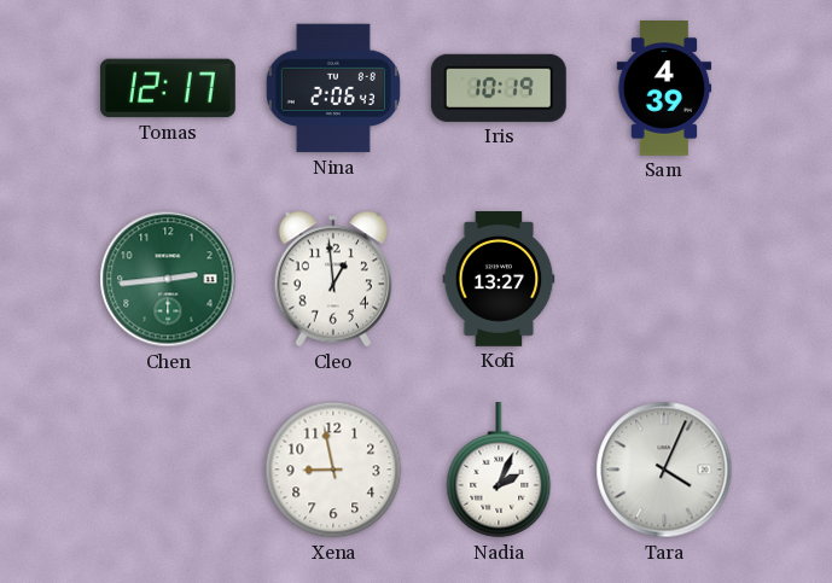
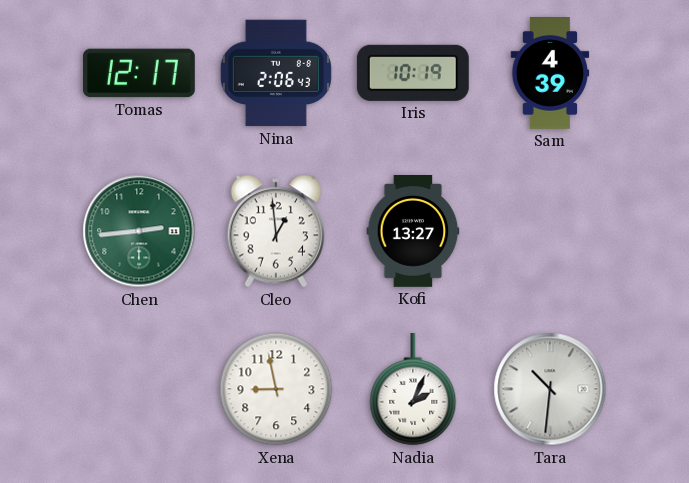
Tara: 4:04 -> 10:31
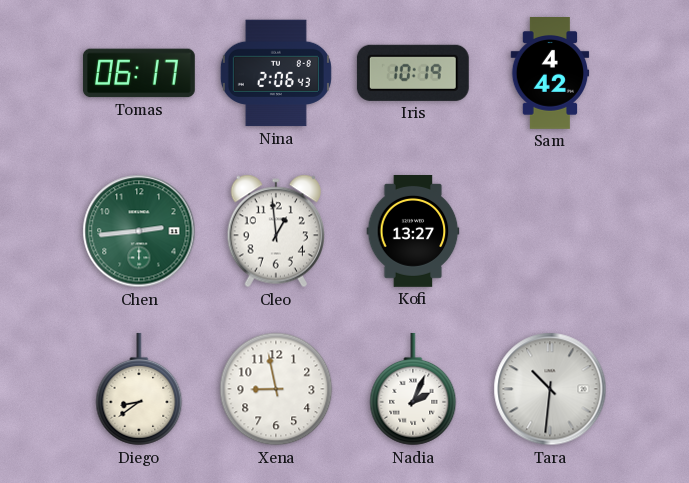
Tomas: 12:17 -> 06:17
Sam: 4:39 -> 4:42
Diego: none -> 8:39
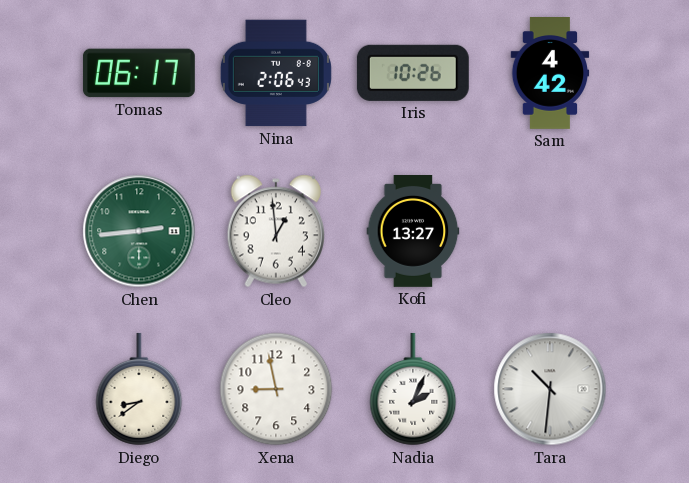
Iris: 10:19 -> 10:26
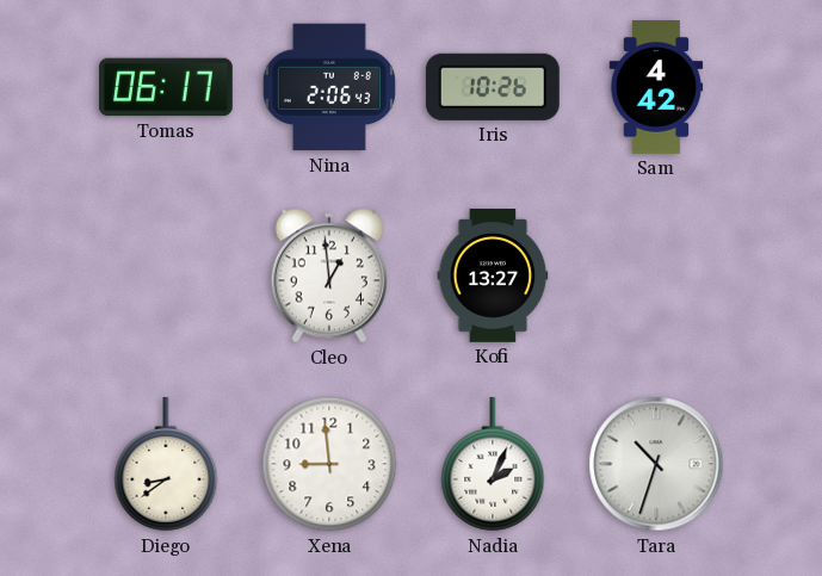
Chen: 2:44 -> none
Xena: 8:58 -> 8:59
Tara: 10:31 -> 10:33
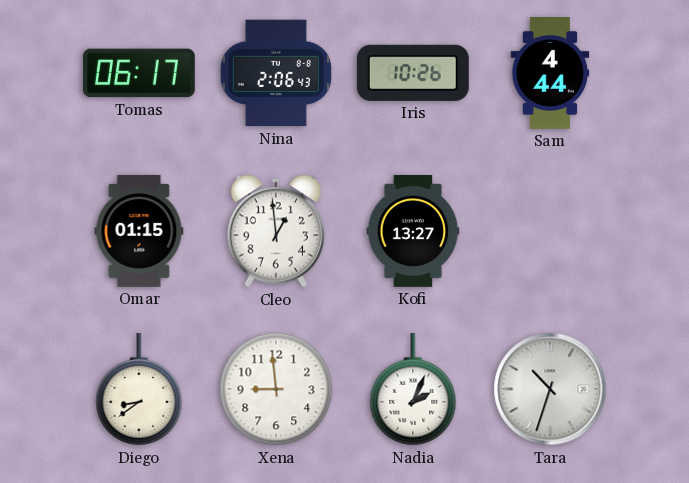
Sam: 4:42 -> 4:44
Omar: none -> 01:15
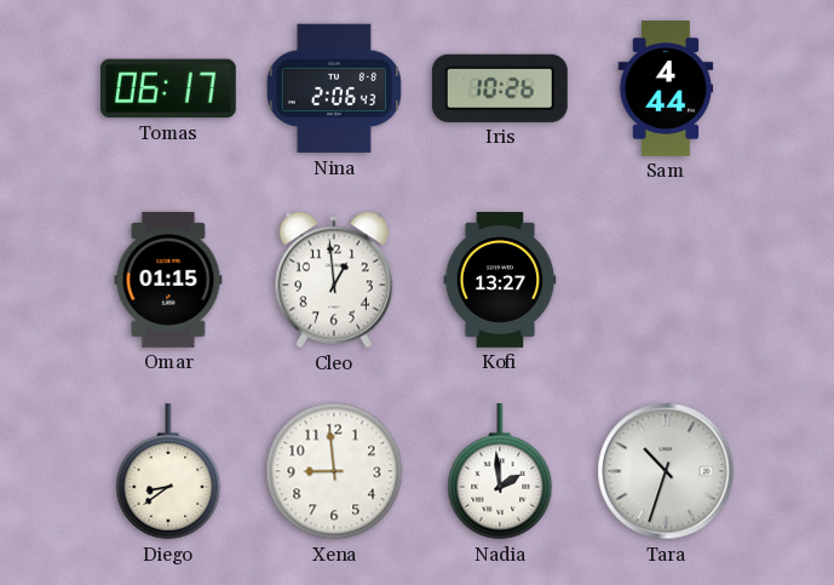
Nadia: 2:04 -> 1:59
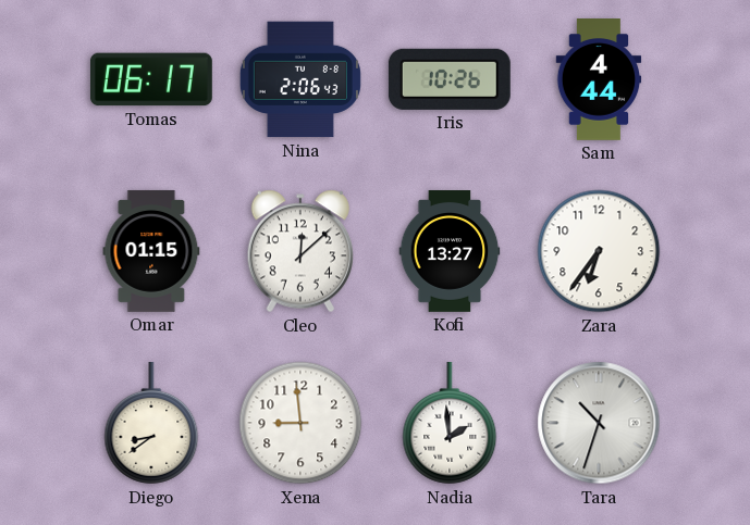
Cleo: 12:59 -> 12:08
Zara: none -> 6:36
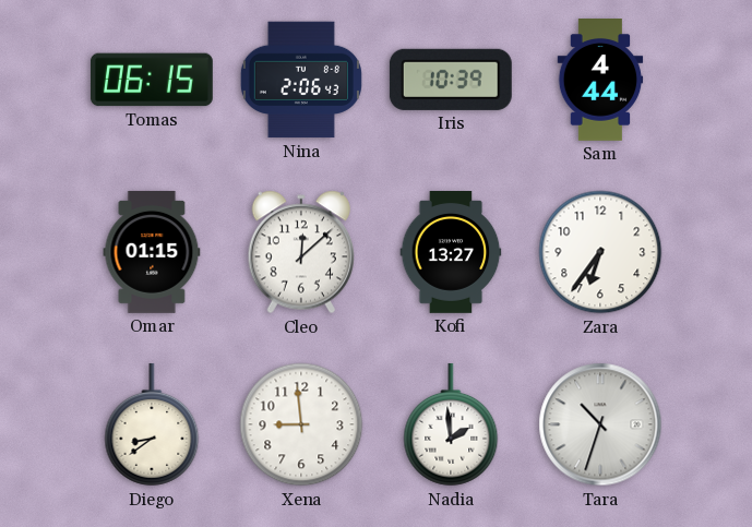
Tomas: 06:17 -> 06:15
Iris: 10:26 -> 10:39
